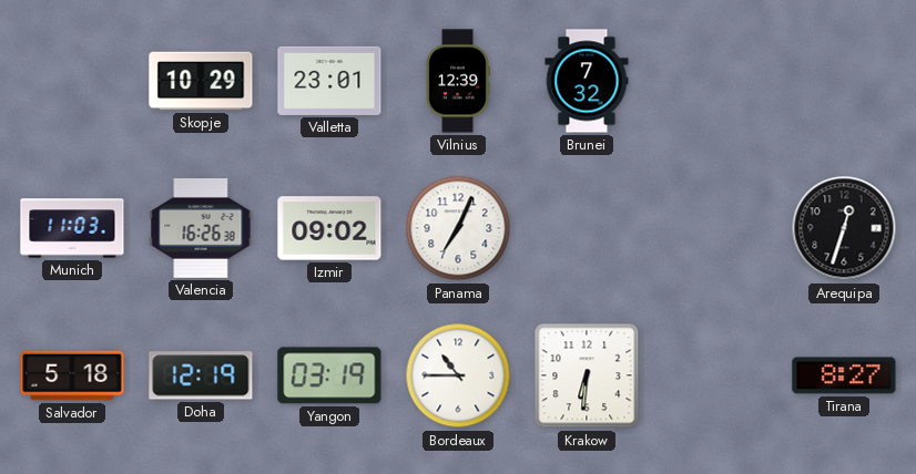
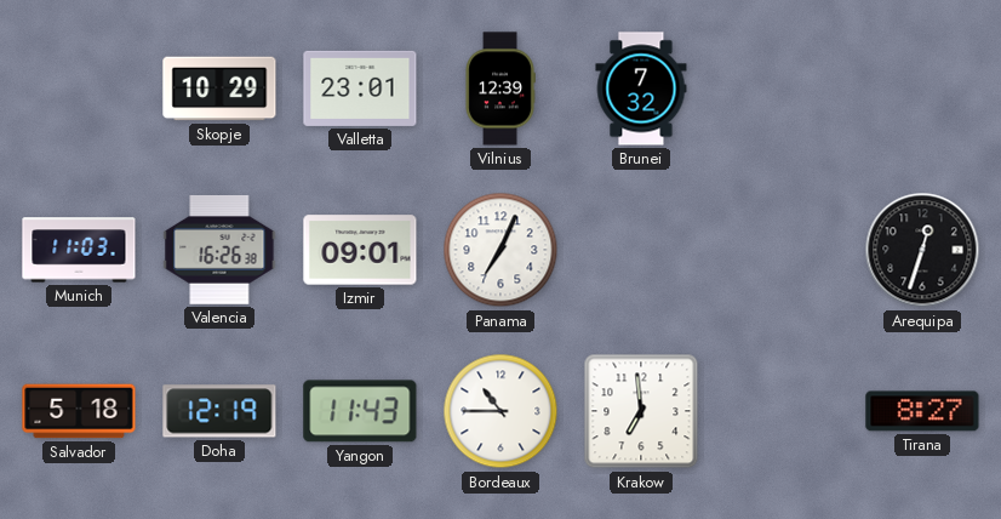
Izmir: 09:02 -> 09:01
Yangon: 03:19 -> 11:43
Krakow: 6:31 -> 6:59
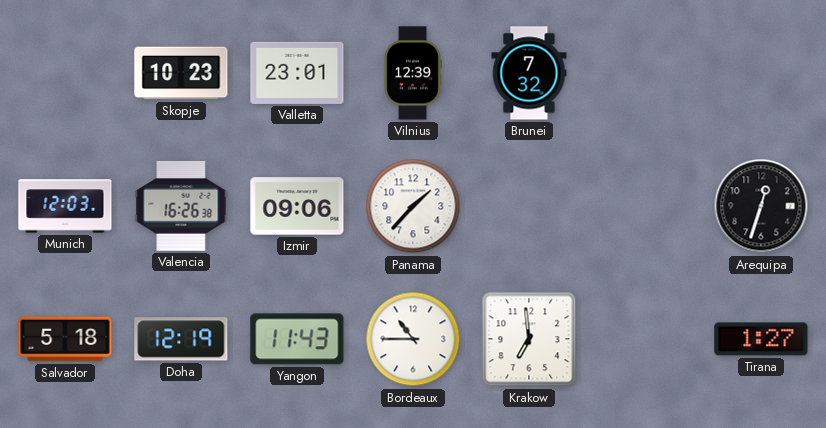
Skopje: 10:29 -> 10:23
Munich: 11:03 -> 12:03
Izmir: 09:01 -> 09:06
Panama: 7:04 -> 1:37
Tirana: 8:27 -> 1:27
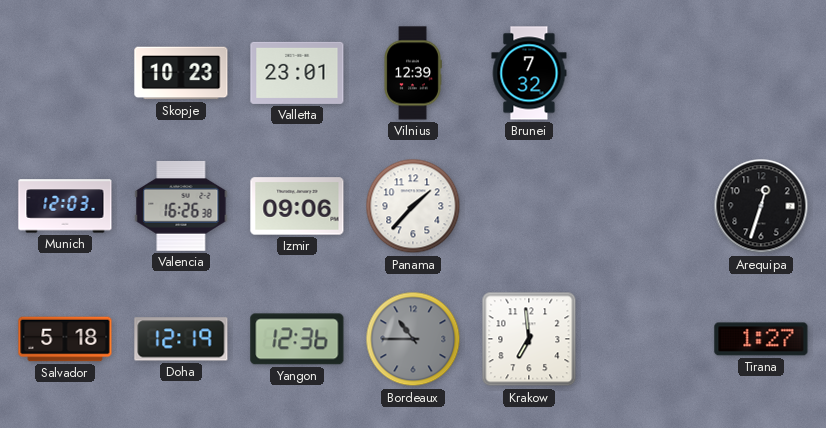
Yangon: 11:43 -> 12:36
Bordeaux dial: white -> grey
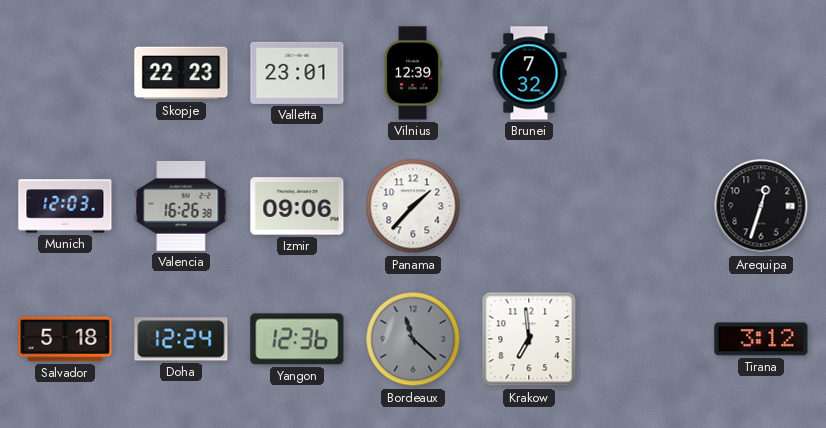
Skopje: 10:23 -> 22:23
Doha: 12:19 -> 12:24
Bordeaux: 10:45 -> 11:22
Tirana: 1:27 -> 3:12
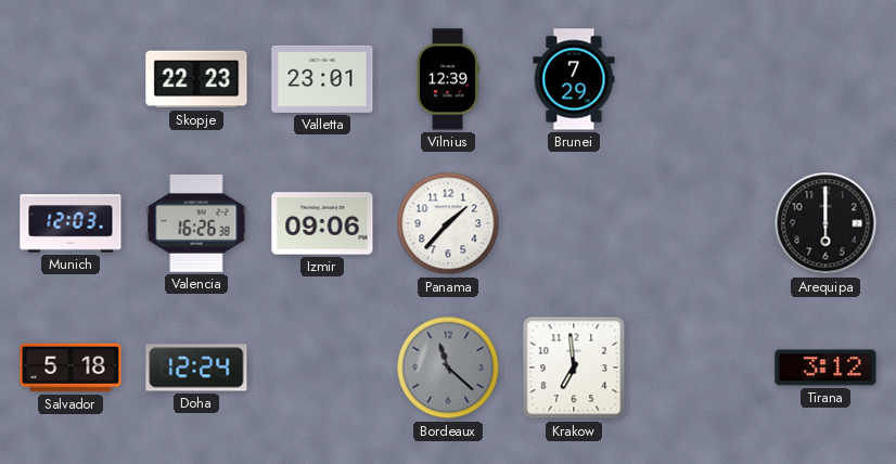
Brunei: 7:32 -> 7:29
Arequipa: 12:33 -> 6:00
Yangon: 12:36 -> none
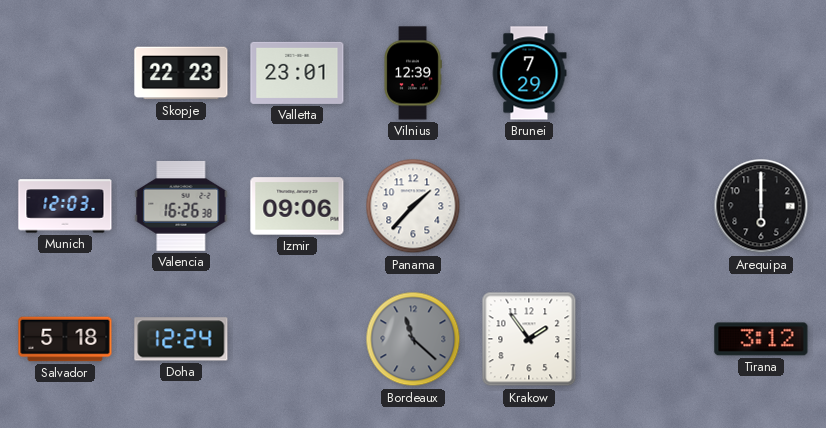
Krakow: 6:59 -> 1:54
